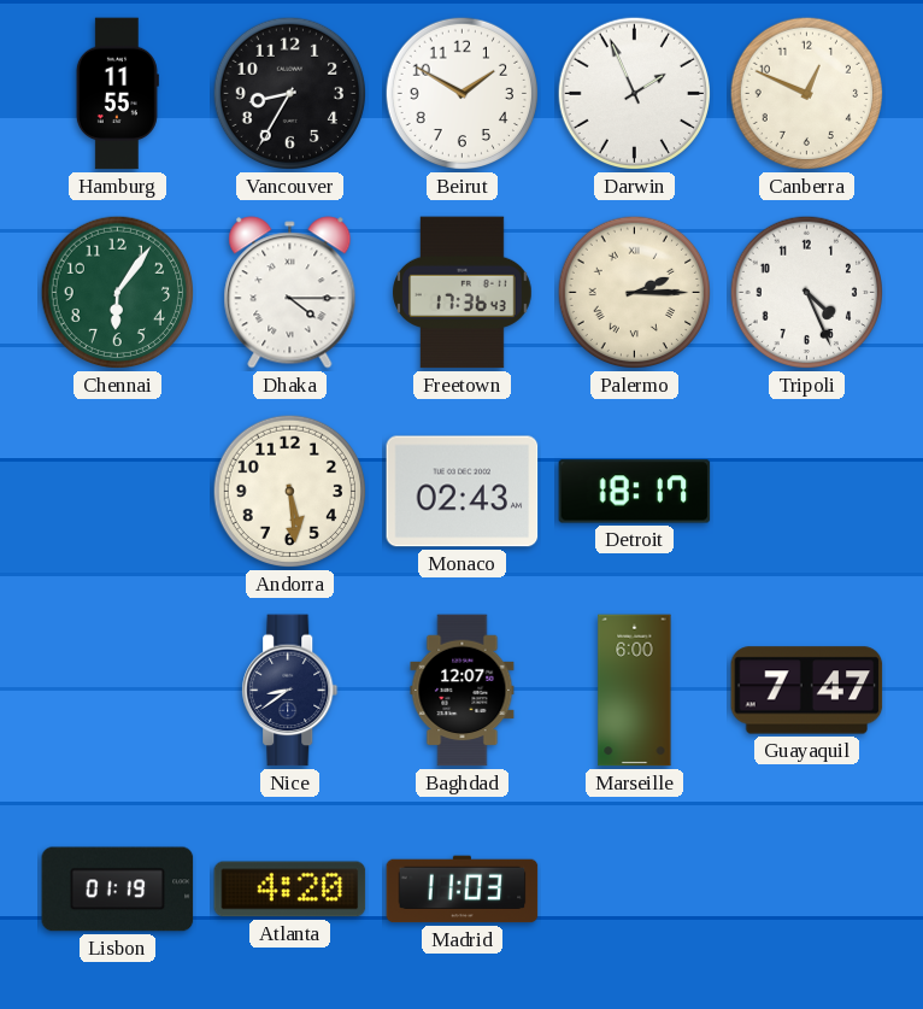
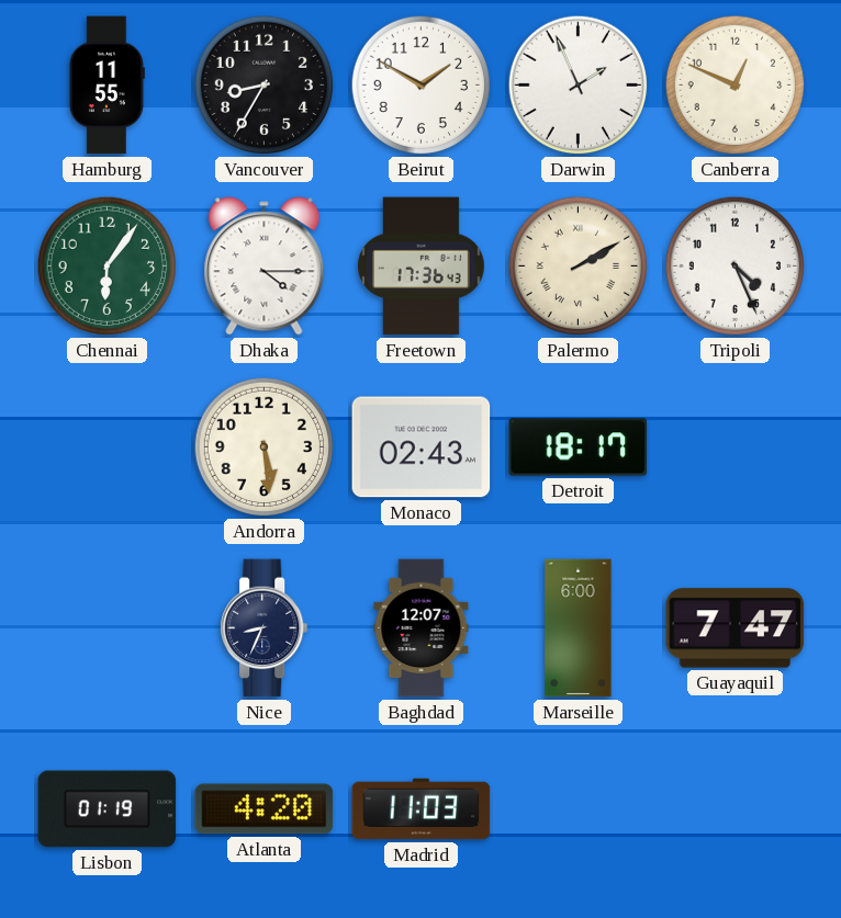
Palermo: 2:15 -> 2:10
Nice: 8:39 -> 8:34
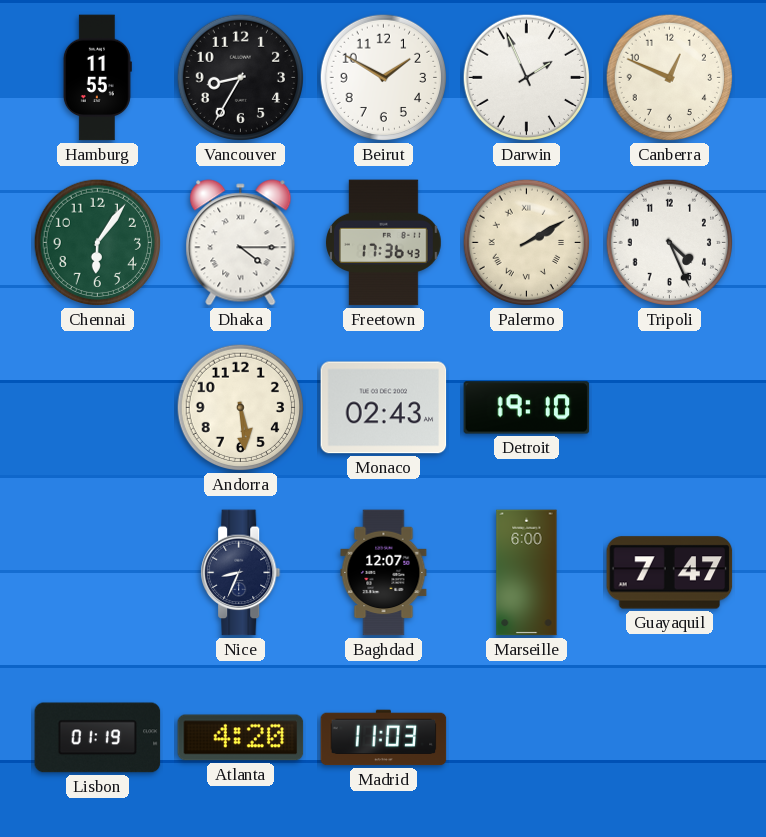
Detroit: 18:17 -> 19:10
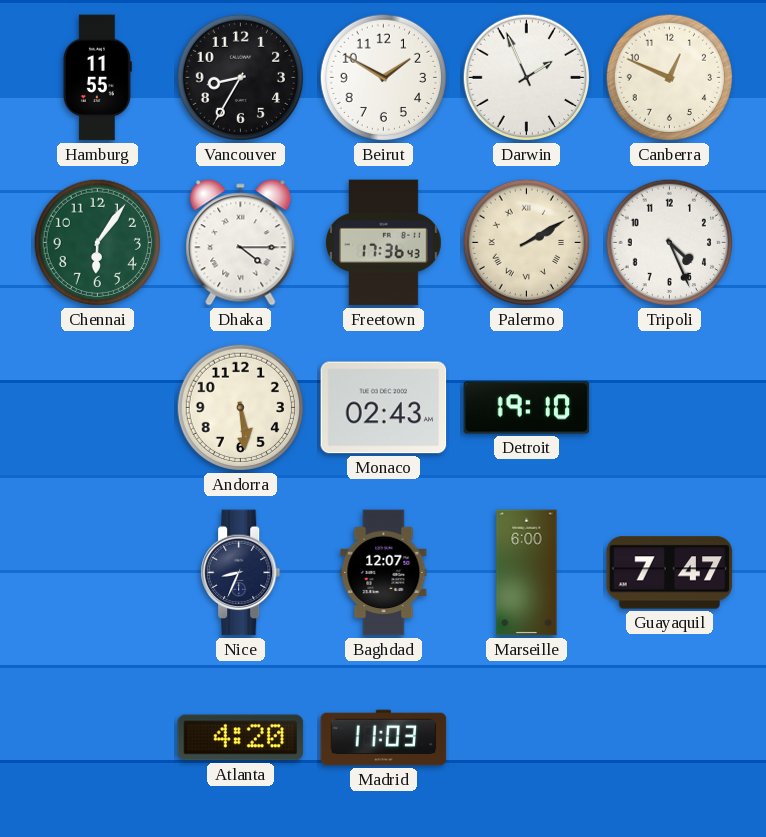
Lisbon: 01:19 -> none
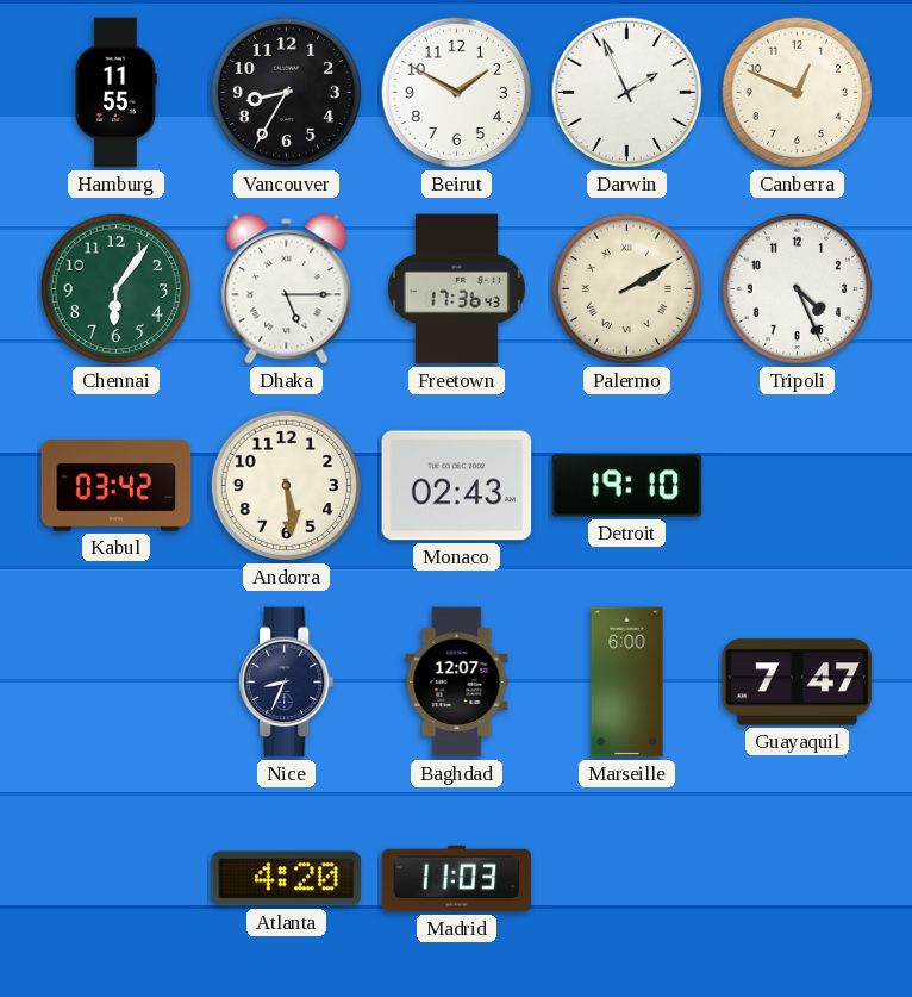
Dhaka: 4:15 -> 5:15
Kabul: none -> 03:42
